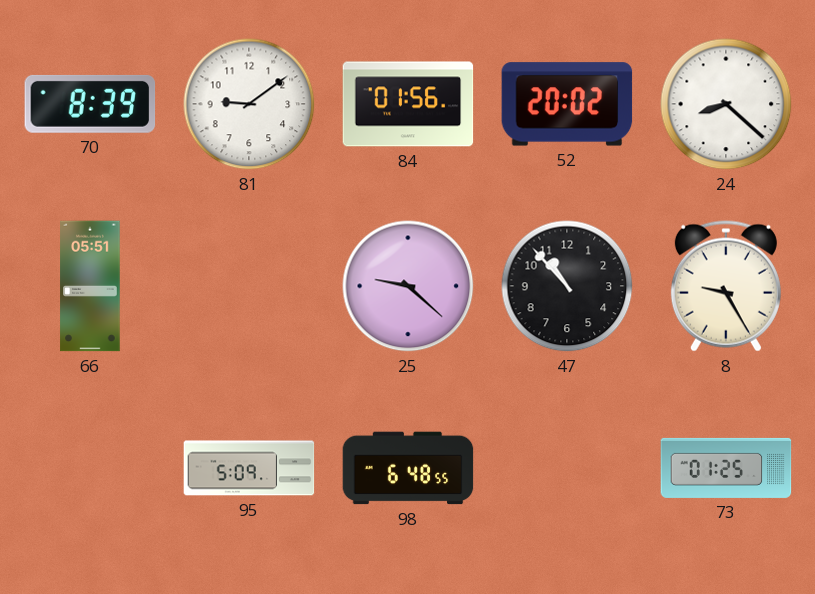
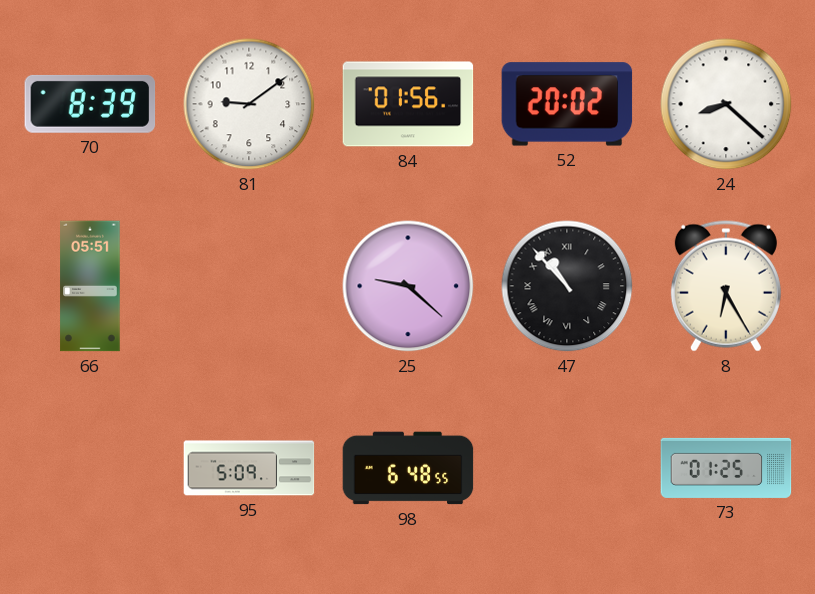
47 numerals: Arabic -> Roman
8: 9:25 -> 6:25
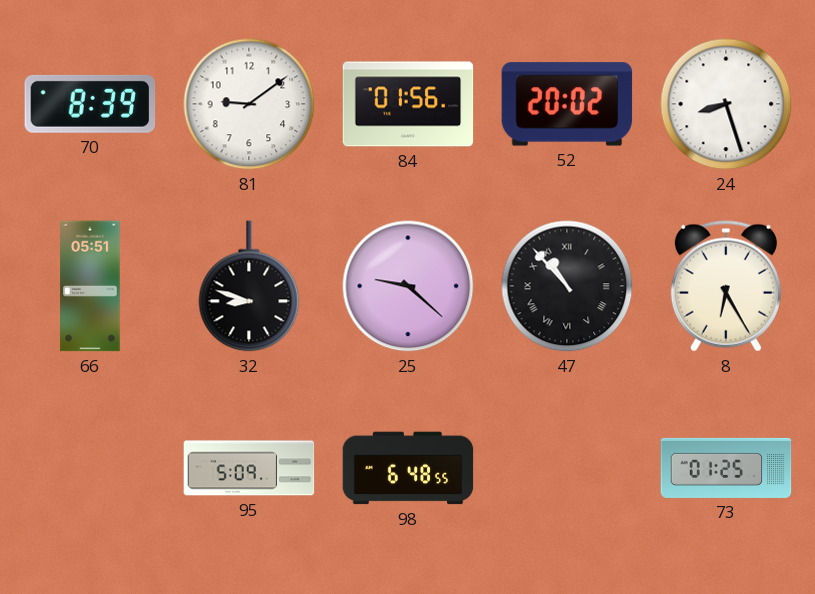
24: 8:22 -> 8:27
32: none -> 8:48
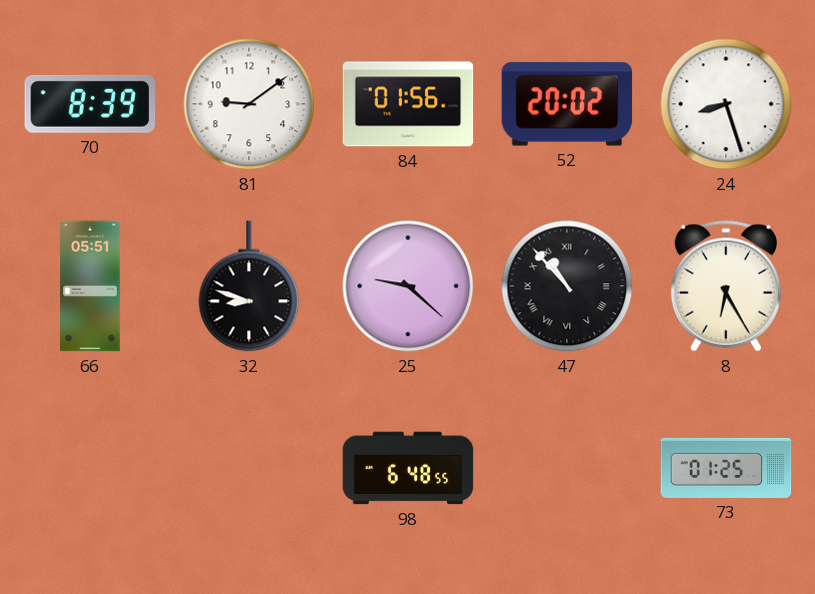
95: 5:09 -> none
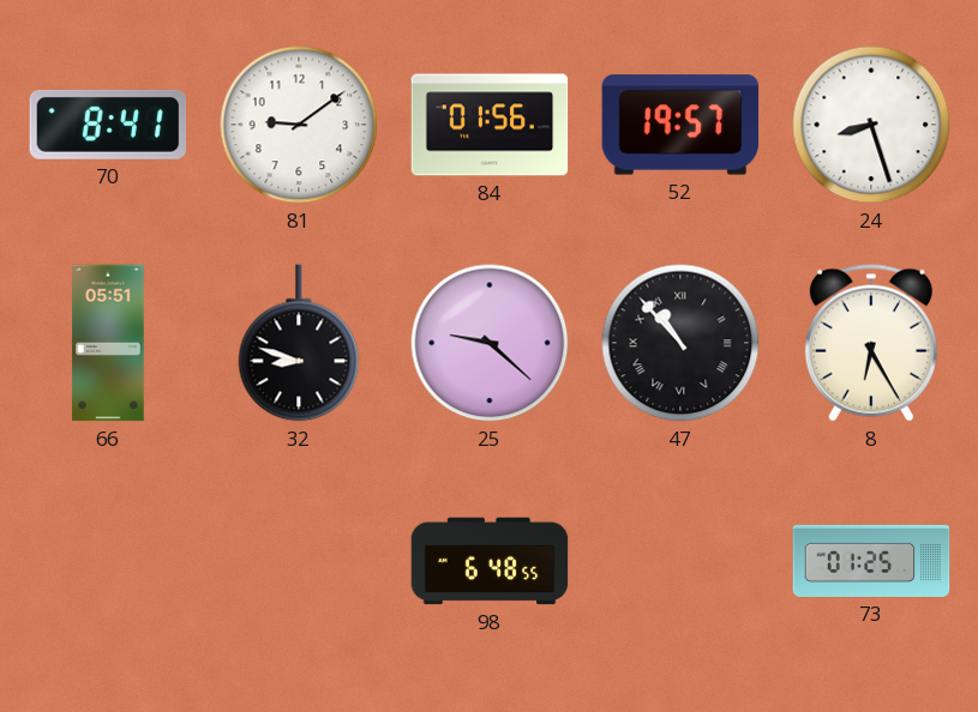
70: 8:39 -> 8:41
52: 20:02 -> 19:57
